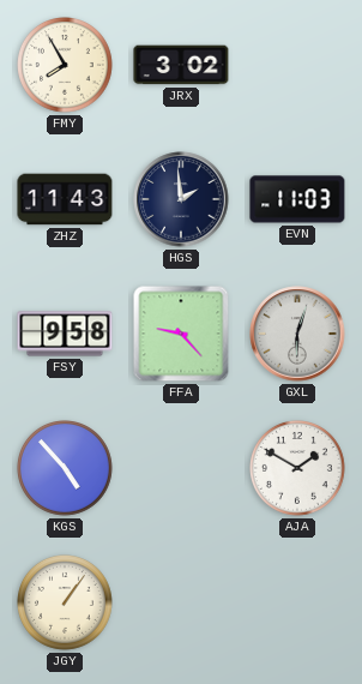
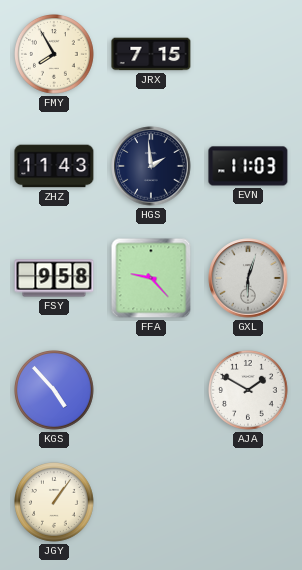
JRX: 3:02 -> 7:15
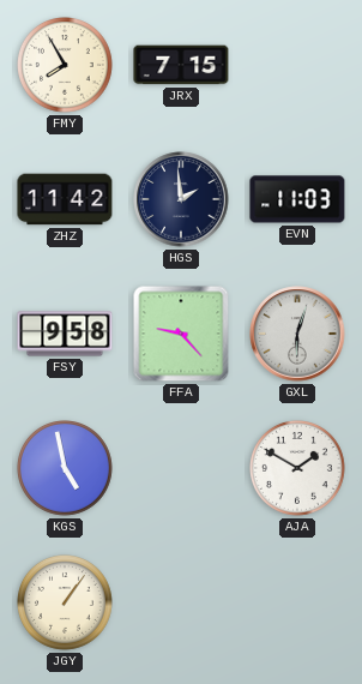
ZHZ: 11:43 -> 11:42
KGS: 4:53 -> 4:58
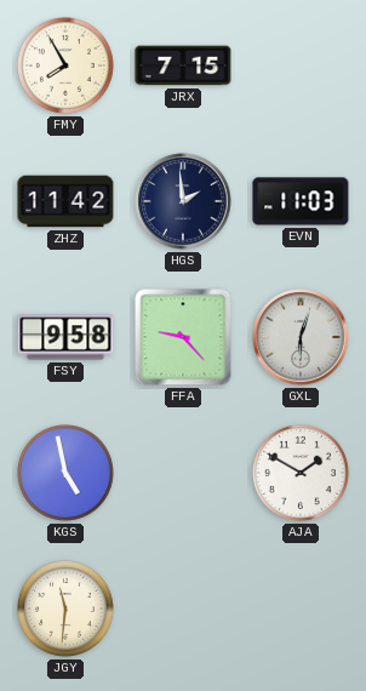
JGY: 1:06 -> 11:31
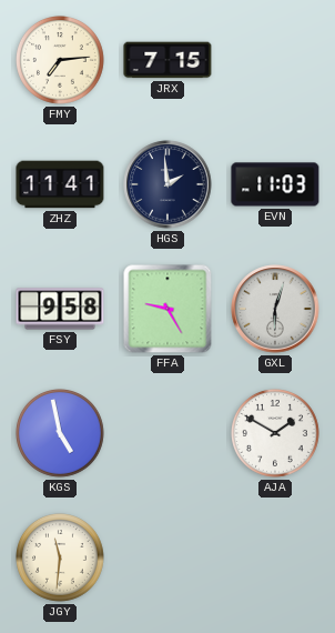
FMY: 7:55 -> 7:14
ZHZ: 11:42 -> 11:41
FFA: 9:23 -> 9:25
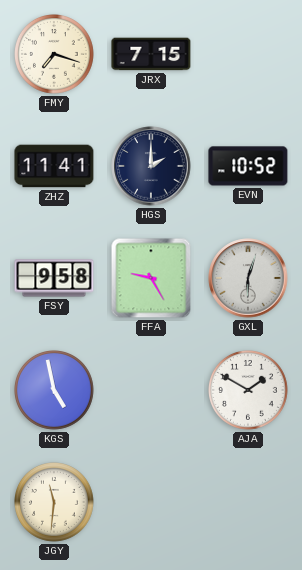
FMY: 7:14 -> 7:18
HGS: 1:59 -> 2:00
EVN: 11:03 -> 10:52
